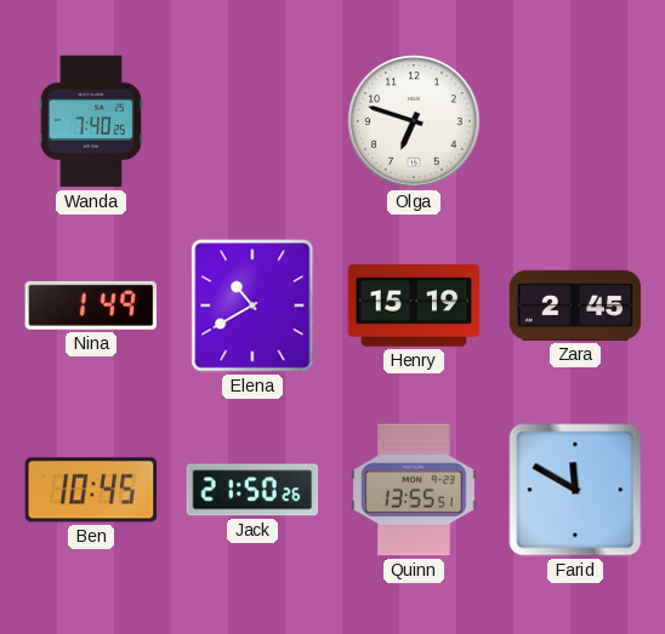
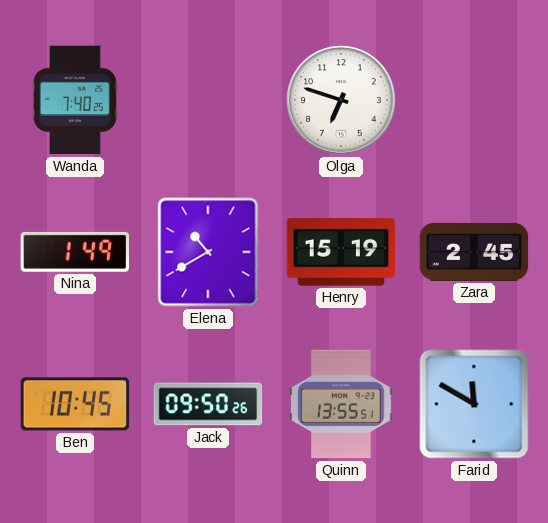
Jack: 21:50 -> 09:50
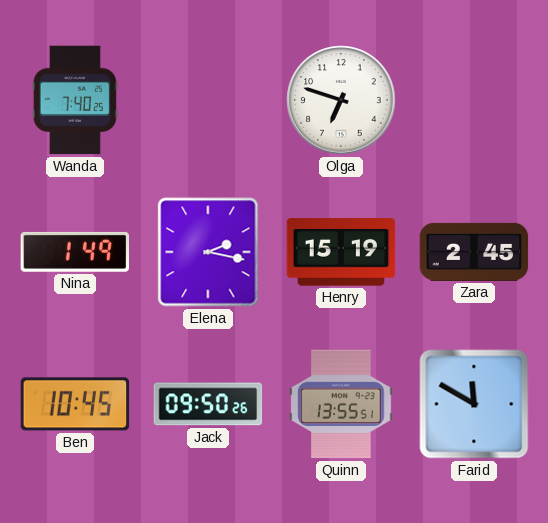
Elena: 10:40 -> 2:17
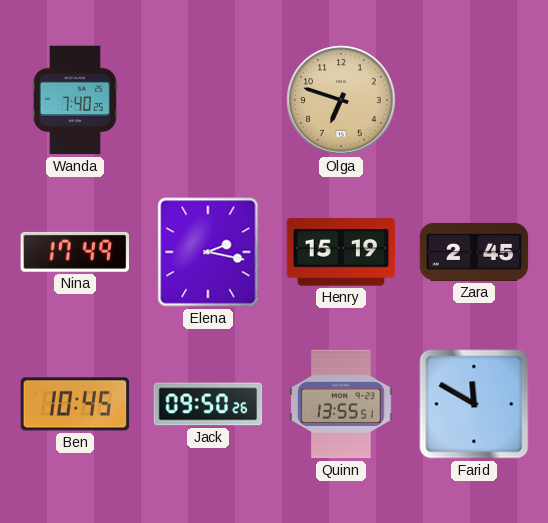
Olga dial: white -> champagne
Nina: 1:49 -> 17:49
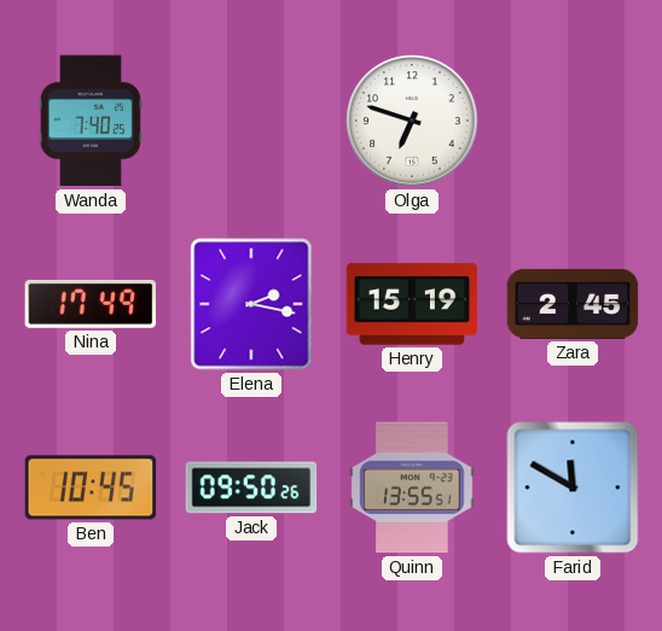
Olga dial: champagne -> white
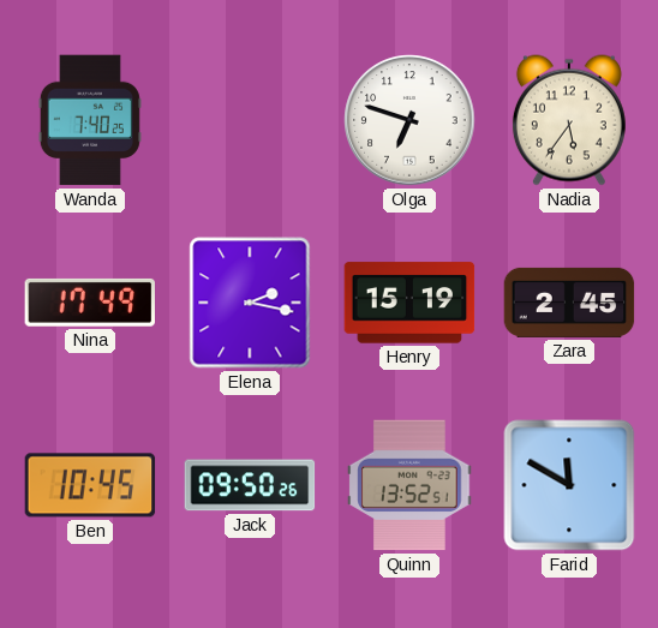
Nadia: none -> 5:36
Quinn: 13:55 -> 13:52
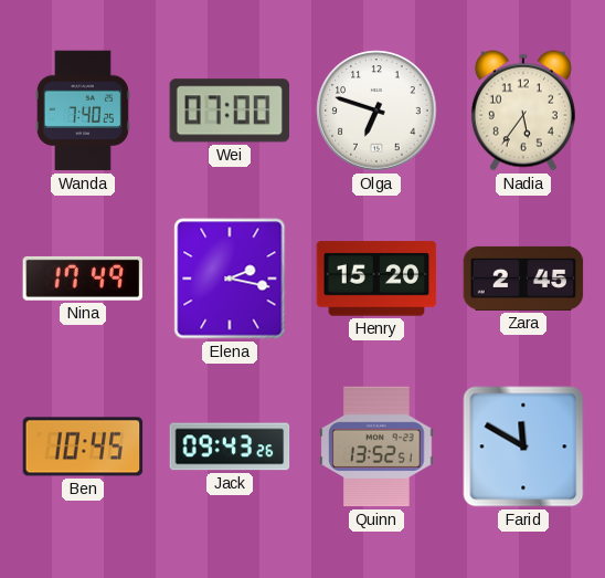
Wei: none -> 07:00
Henry: 15:19 -> 15:20
Jack: 09:50 -> 09:43
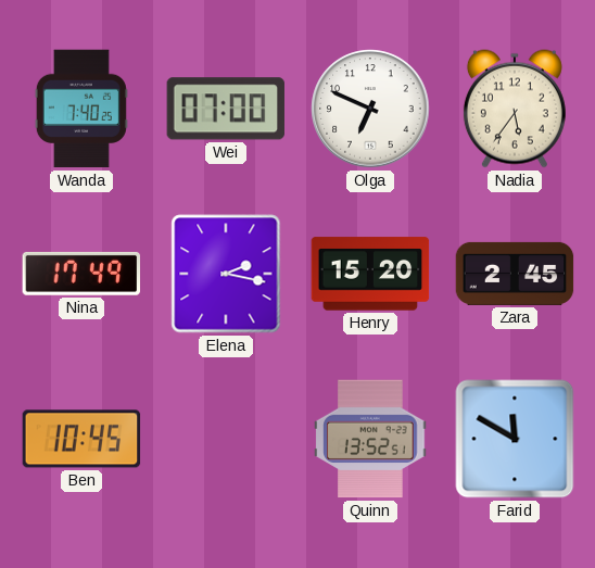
Olga: 6:48 -> 6:49
Jack: 09:43 -> none
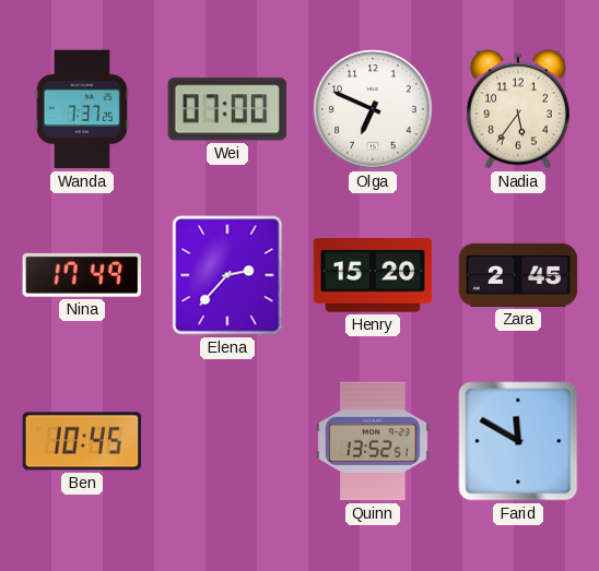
Wanda: 7:40 -> 7:37
Elena: 2:17 -> 2:37
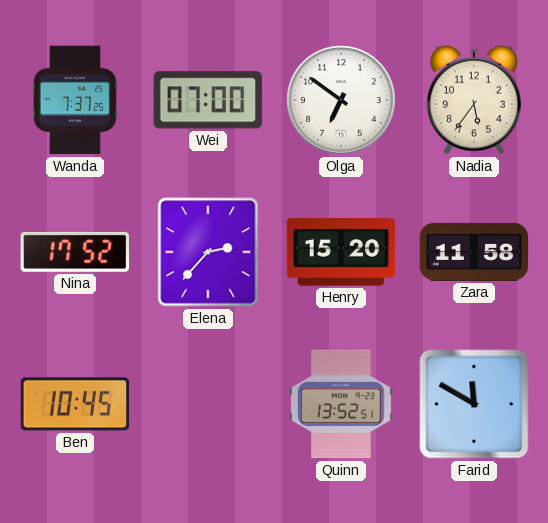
Olga: 6:49 -> 6:51
Nina: 17:49 -> 17:52
Zara: 2:45 -> 11:58
